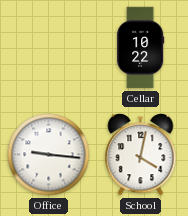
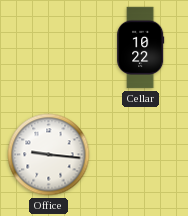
School: 4:02 -> none
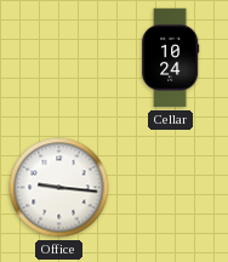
Cellar: 10:22 -> 10:24
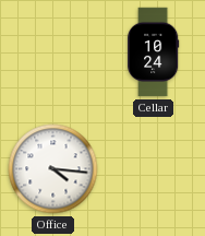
Office: 9:16 -> 4:16
